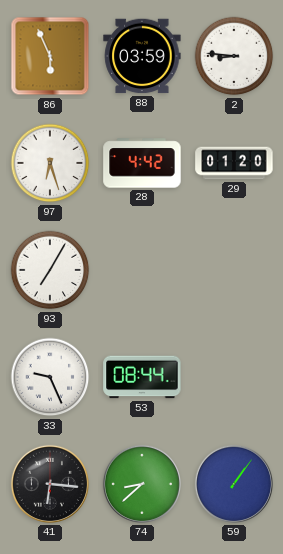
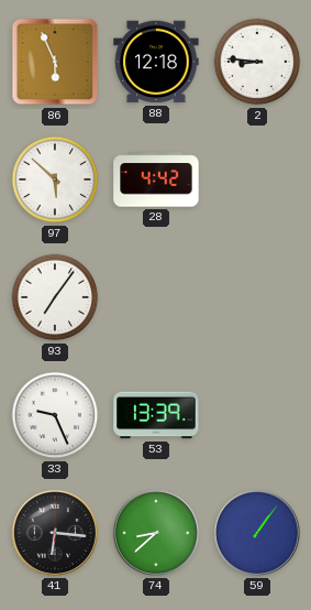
88: 03:59 -> 12:18
97: 6:27 -> 5:52
29: 01:20 -> none
93: 7:05 -> 7:06
53: 08:44 -> 13:39
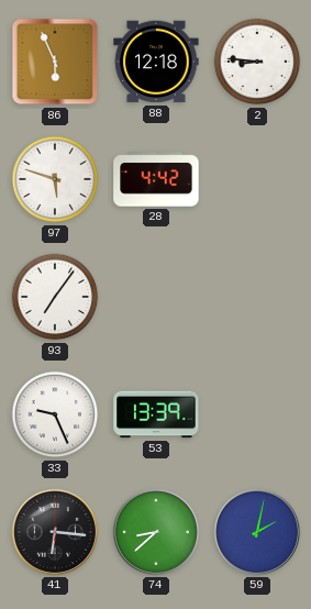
97: 5:52 -> 5:48
59: 1:06 -> 2:02
